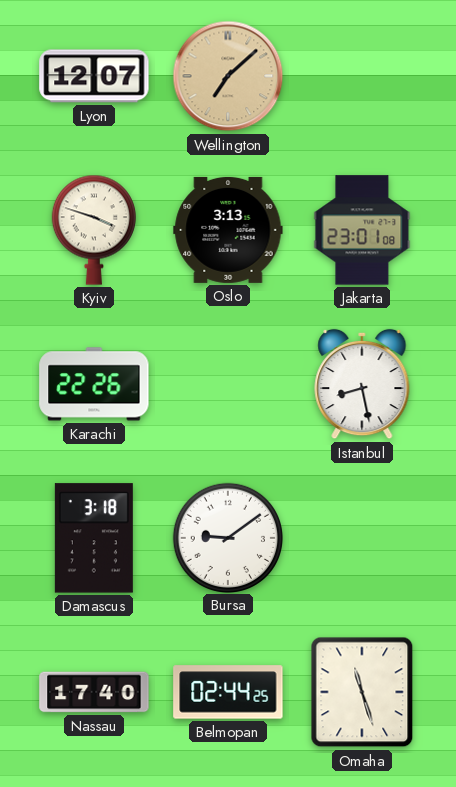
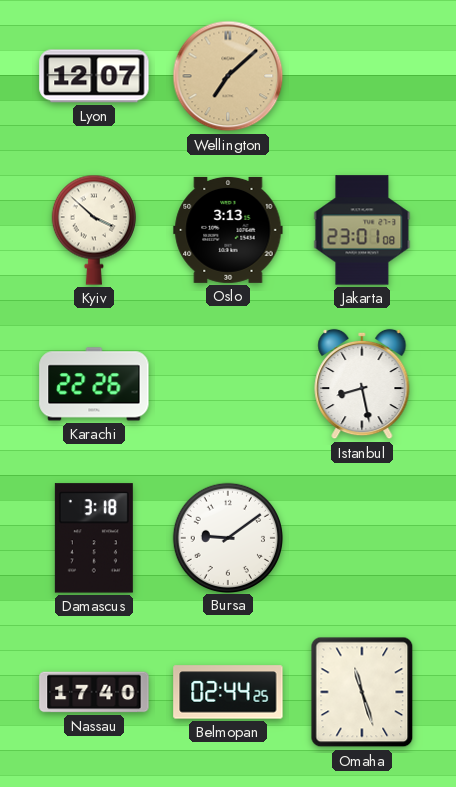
Kyiv: 3:48 -> 3:52
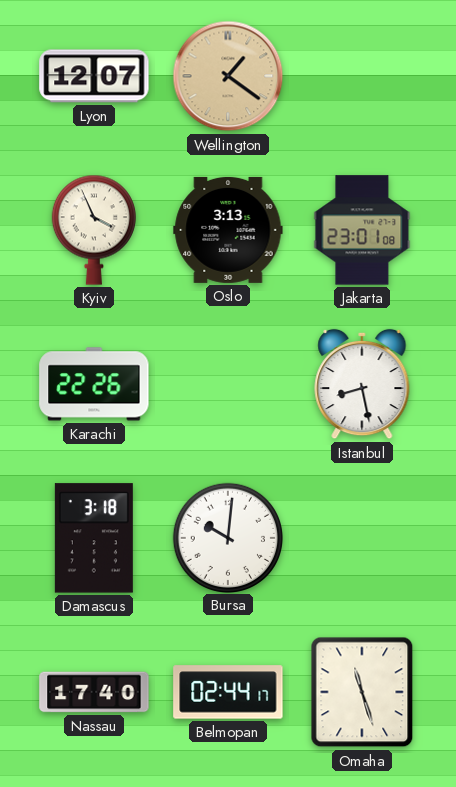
Wellington: 7:08 -> 1:21
Kyiv: 3:52 -> 3:56
Bursa: 9:09 -> 10:01
Belmopan: 02:44:25 -> 02:44:17
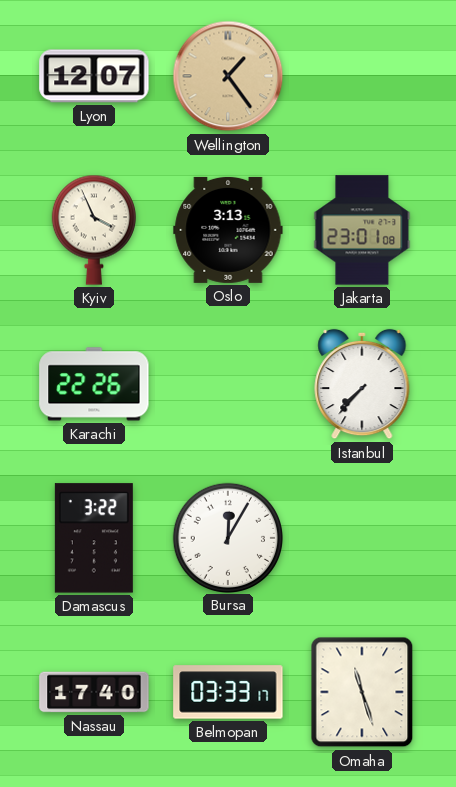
Wellington: 1:21 -> 1:24
Istanbul: 8:28 -> 7:37
Damascus: 3:18 -> 3:22
Bursa: 10:01 -> 12:05
Belmopan: 02:44 -> 03:33
